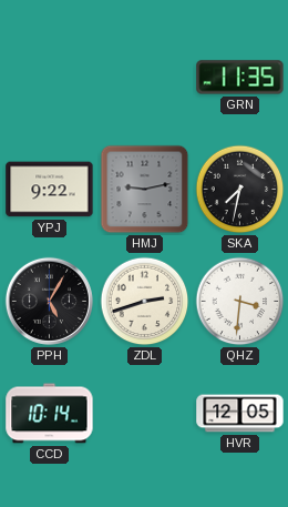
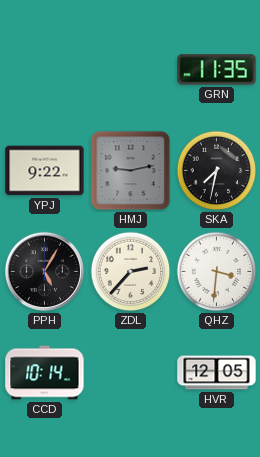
ZDL: 2:42 -> 2:37
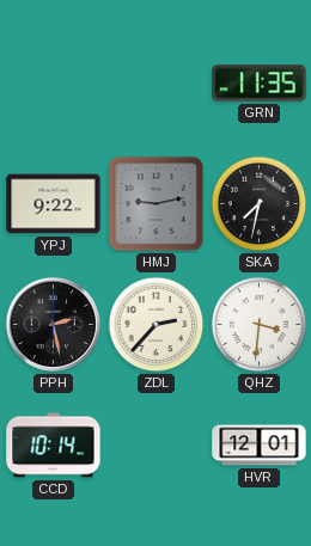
PPH: 5:05 -> 2:28
HVR: 12:05 -> 12:01
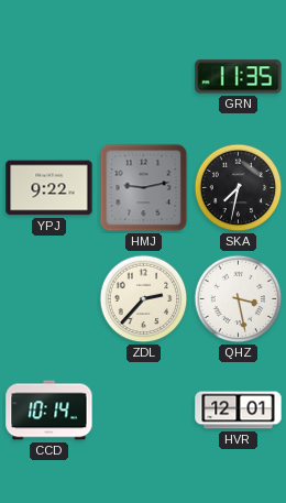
PPH: 2:28 -> none
QHZ: 3:31 -> 3:28
